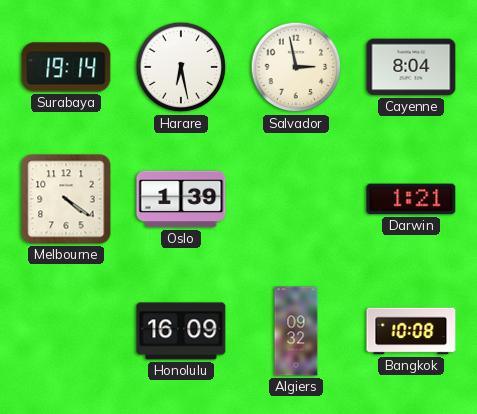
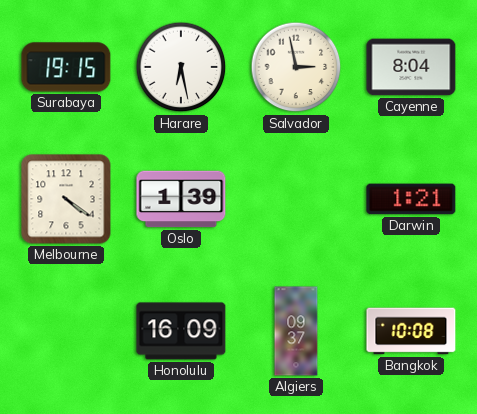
Surabaya: 19:14 -> 19:15
Algiers: 09:32 -> 09:37
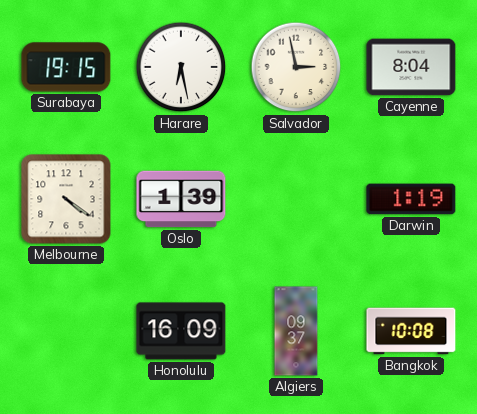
Darwin: 1:21 -> 1:19
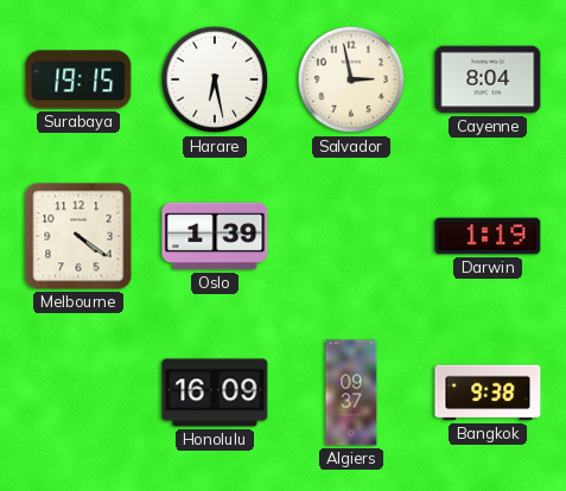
Bangkok: 10:08 -> 9:38
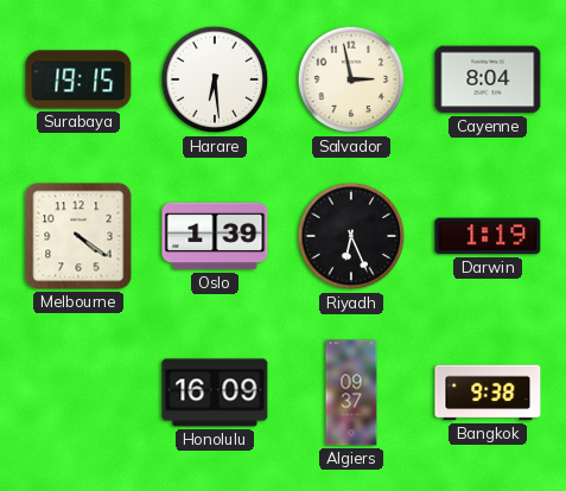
Harare: 6:28 -> 6:29
Riyadh: none -> 6:26
